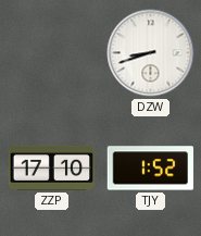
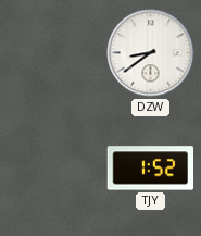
DZW: 8:42 -> 8:39
ZZP: 17:10 -> none
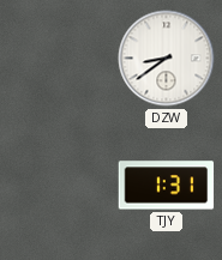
TJY: 1:52 -> 1:31
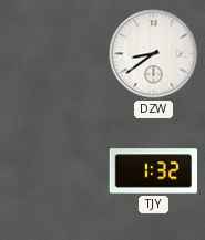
TJY: 1:31 -> 1:32
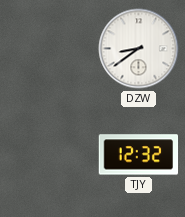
TJY: 1:32 -> 12:32
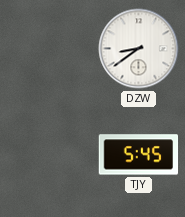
TJY: 12:32 -> 5:45
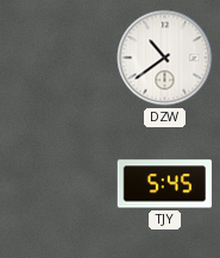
DZW: 8:39 -> 10:39
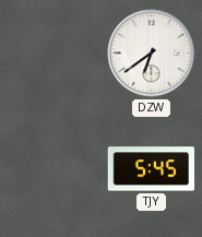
DZW: 10:39 -> 6:39
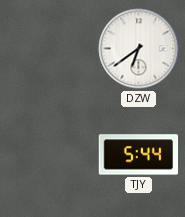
TJY: 5:45 -> 5:44
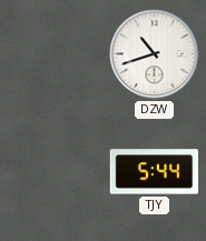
DZW: 6:39 -> 10:42
